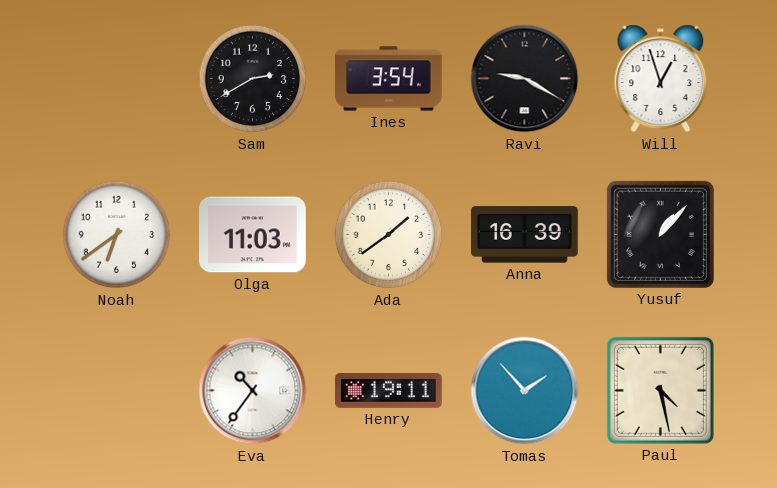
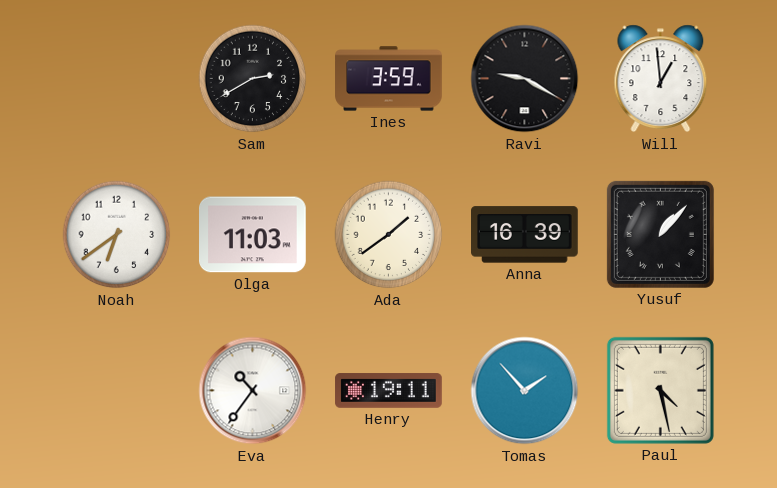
Ines: 3:54 -> 3:59
Will: 12:57 -> 12:59
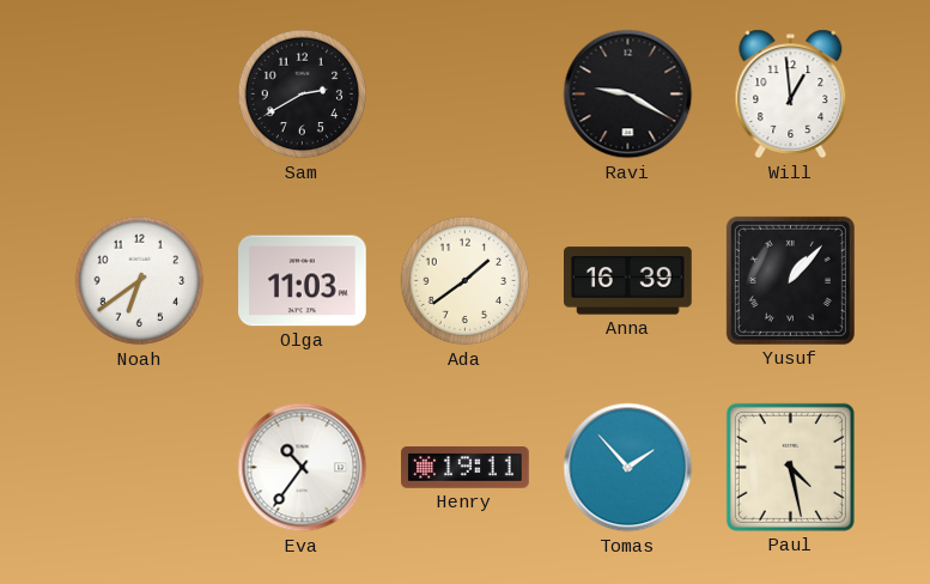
Ines: 3:59 -> none
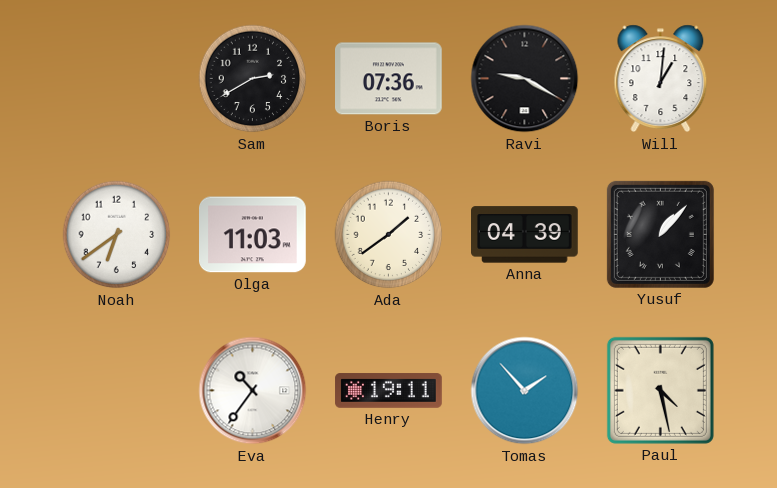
Boris: none -> 07:36
Will: 12:59 -> 1:01
Anna: 16:39 -> 04:39
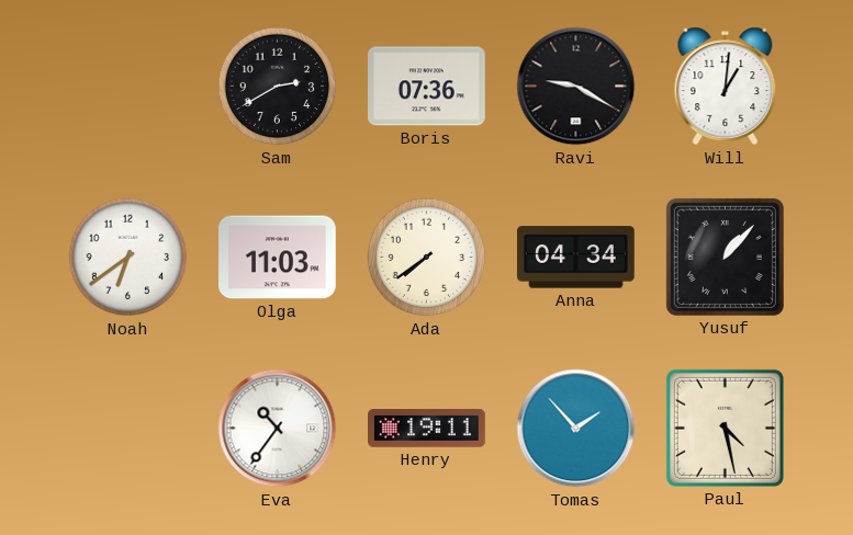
Ada: 1:39 -> 7:39
Anna: 04:39 -> 04:34
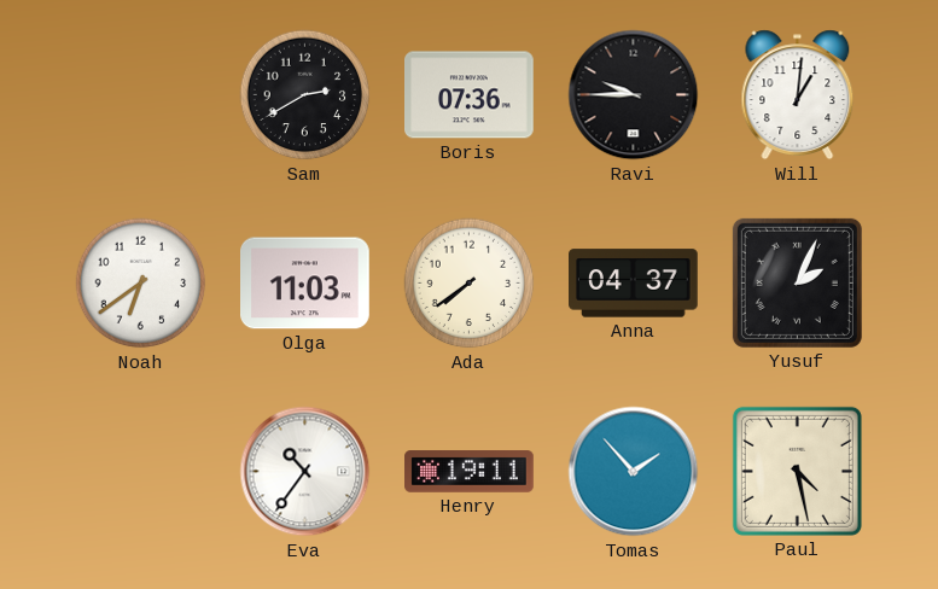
Ravi: 9:20 -> 9:45
Anna: 04:34 -> 04:37
Yusuf: 1:07 -> 2:04
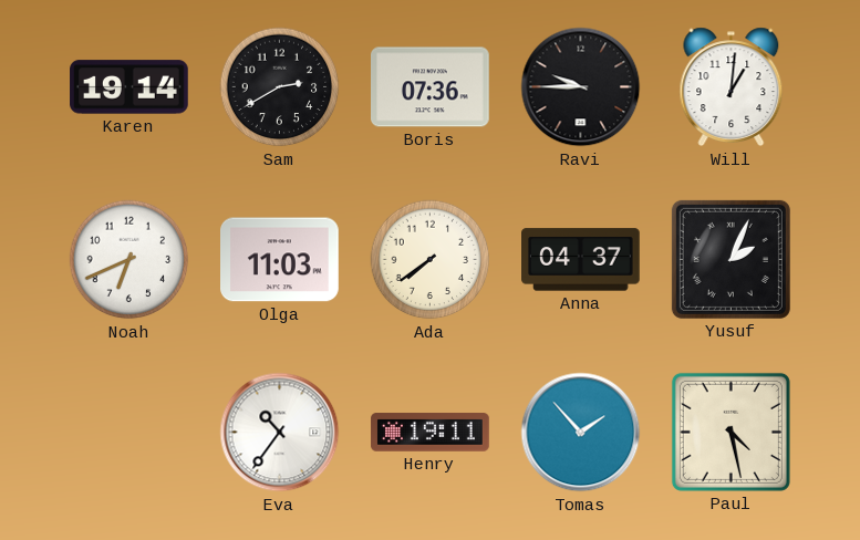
Karen: none -> 19:14
Noah: 6:39 -> 6:41
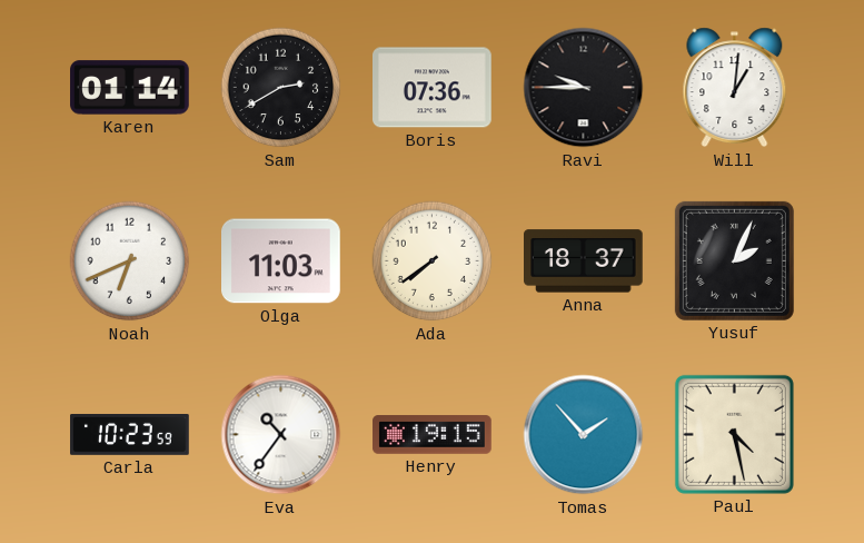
Karen: 19:14 -> 01:14
Anna: 04:37 -> 18:37
Carla: none -> 10:23
Henry: 19:11 -> 19:15
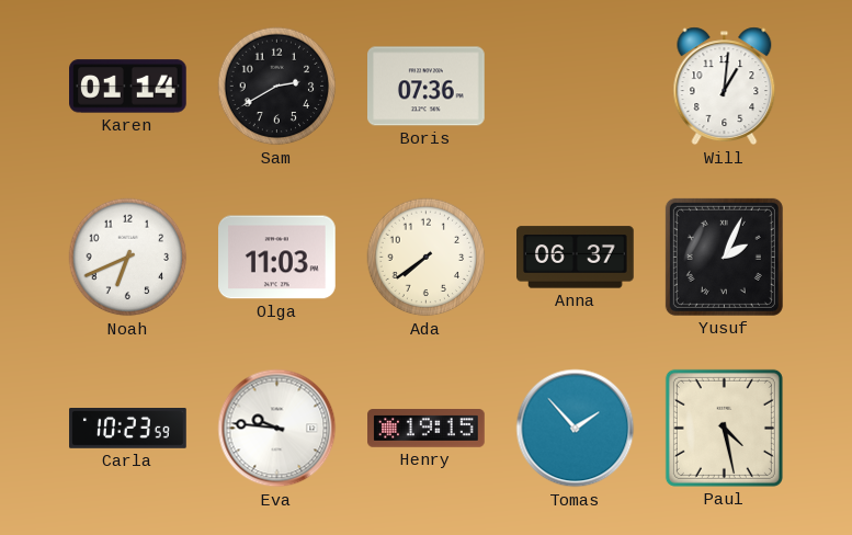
Ravi: 9:45 -> none
Anna: 18:37 -> 06:37
Eva: 10:36 -> 9:46
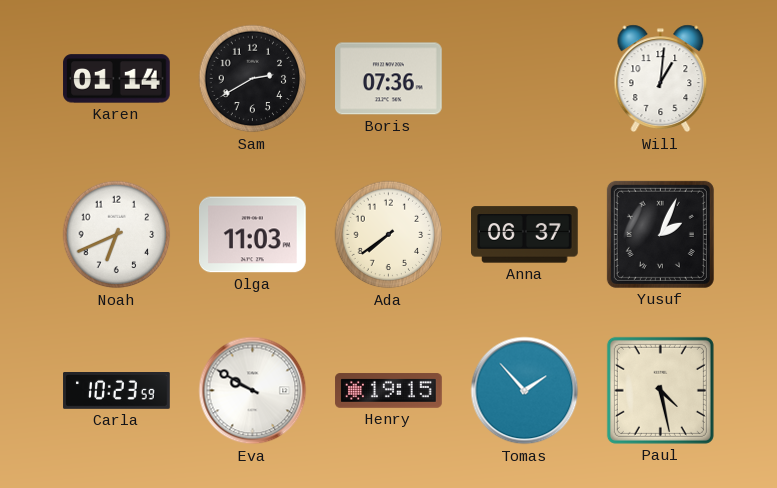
Eva: 9:46 -> 9:50
